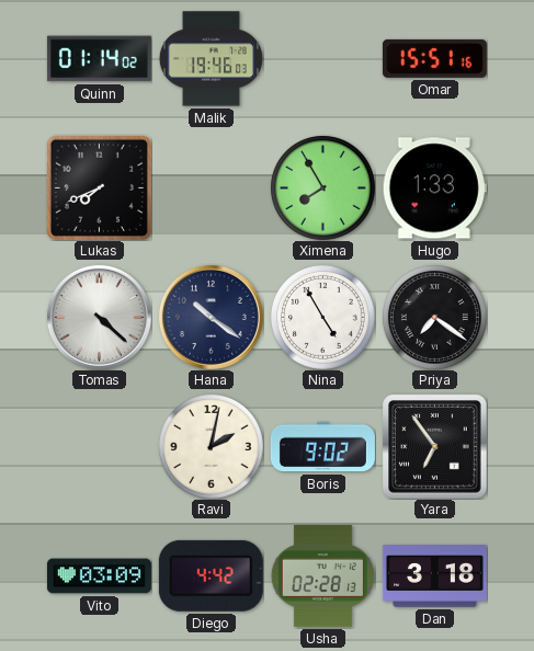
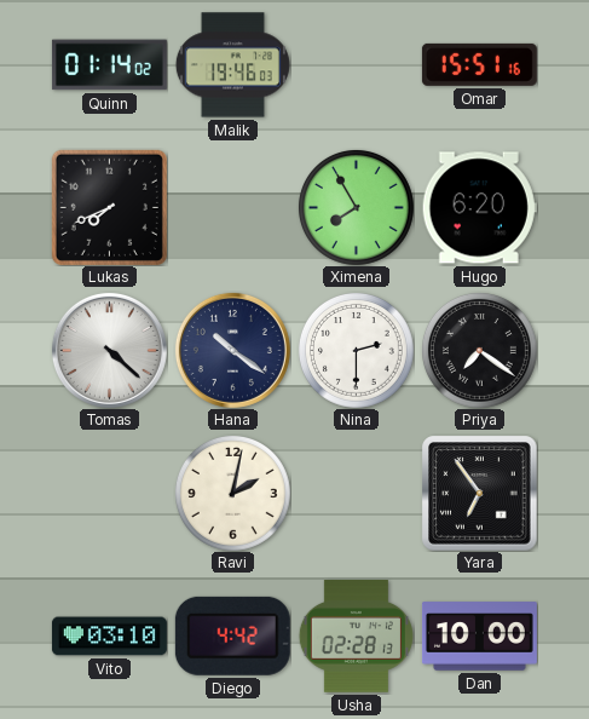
Hugo: 1:33 -> 6:20
Nina: 4:55 -> 2:30
Boris: 9:02 -> none
Vito: 03:09 -> 03:10
Dan: 3:18 -> 10:00
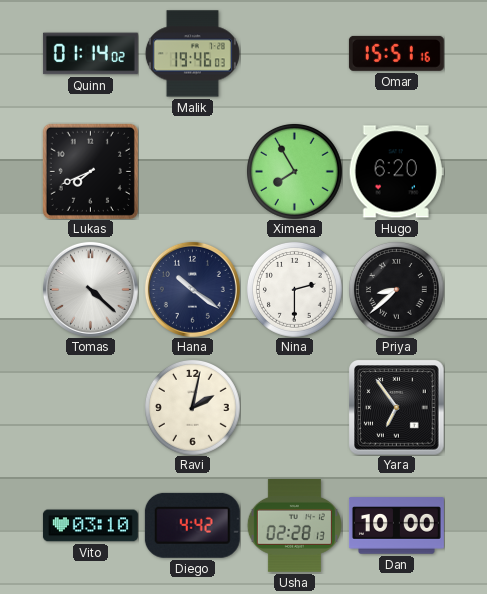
Priya: 7:21 -> 8:38
